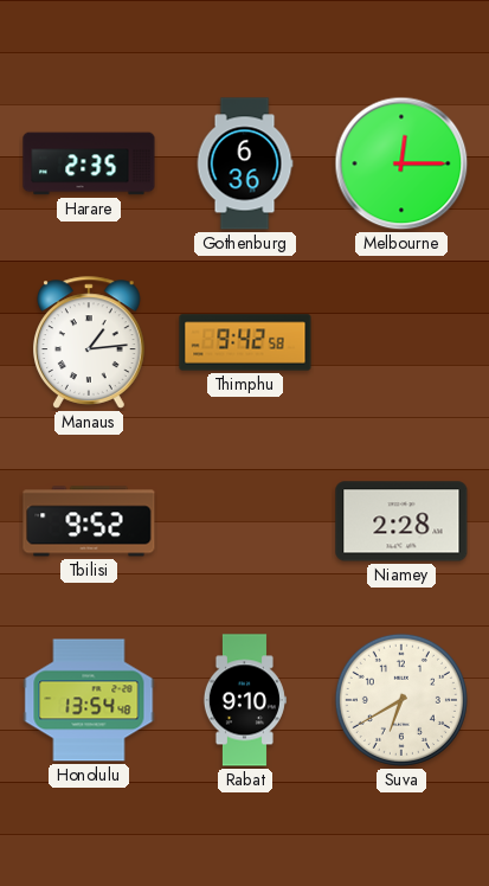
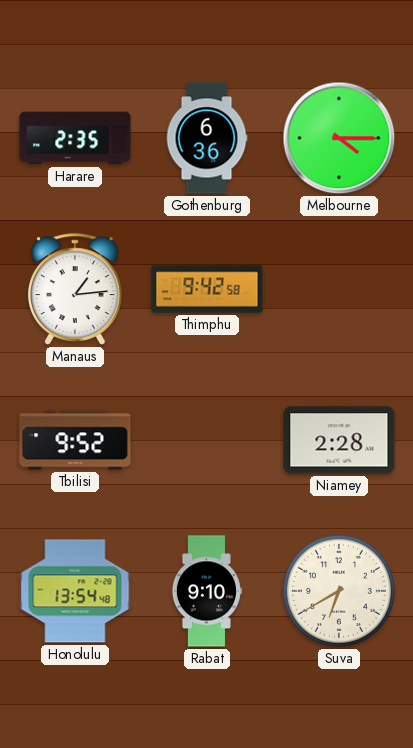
Melbourne: 12:15 -> 4:15
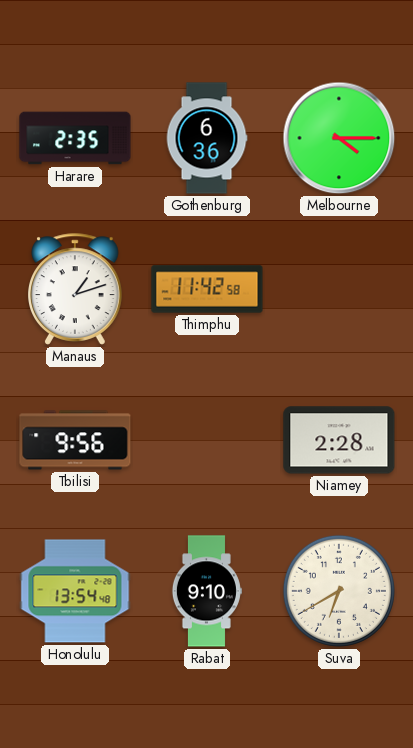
Manaus: 1:14 -> 1:12
Thimphu: 9:42 -> 11:42
Tbilisi: 9:52 -> 9:56
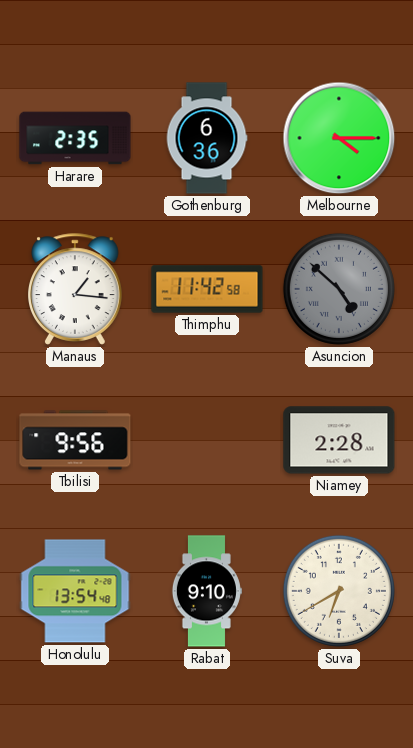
Manaus: 1:12 -> 1:16
Asuncion: none -> 4:52
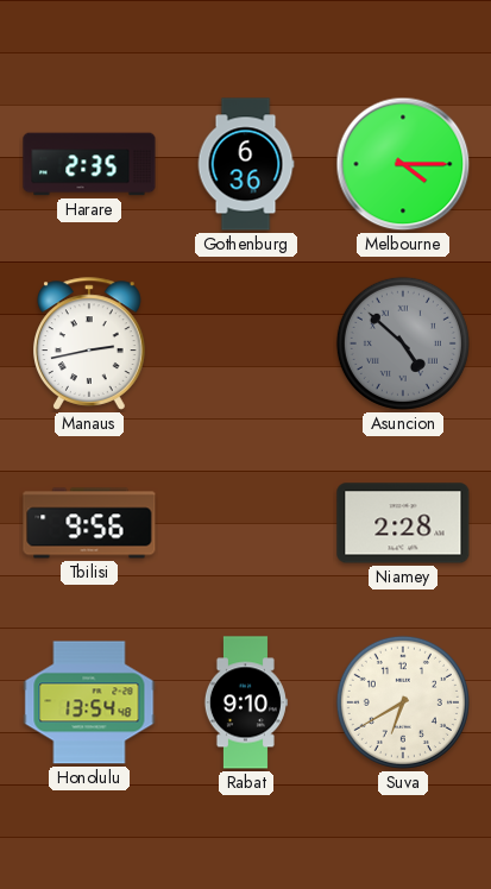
Manaus: 1:16 -> 2:43
Thimphu: 11:42 -> none
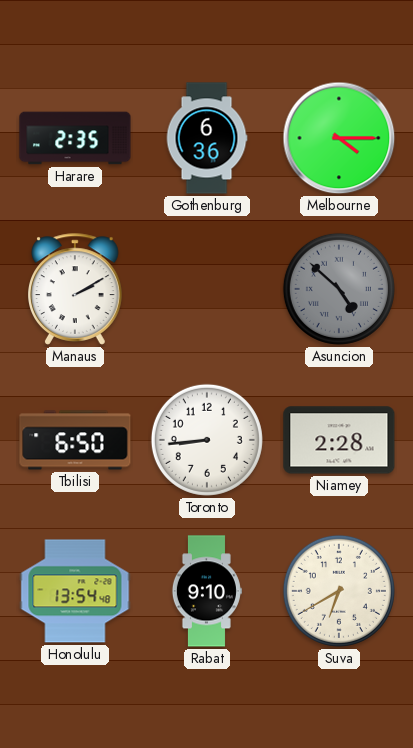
Manaus: 2:43 -> 2:10
Tbilisi: 9:56 -> 6:50
Toronto: none -> 8:44
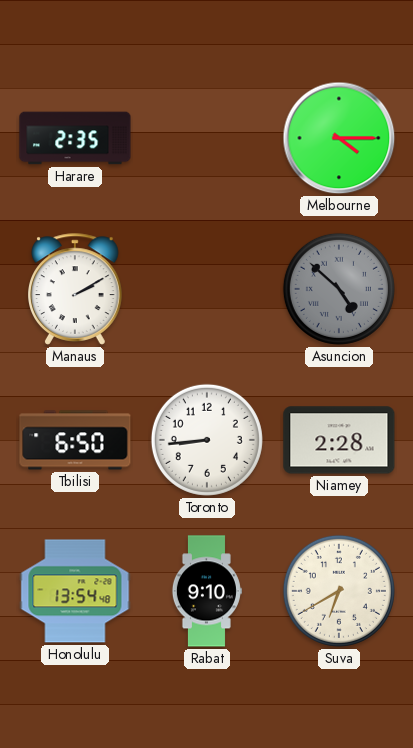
Gothenburg: 6:36 -> none
